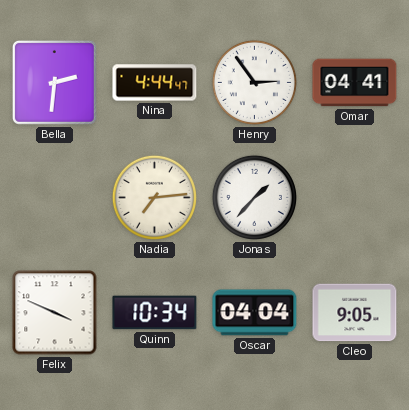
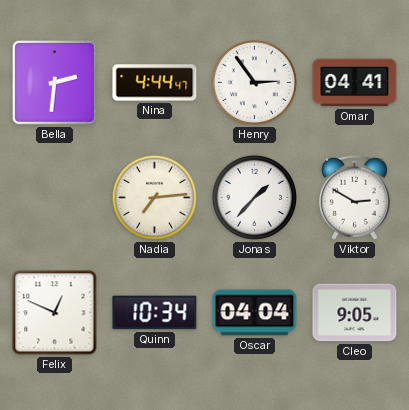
Viktor: none -> 2:50
Felix: 3:49 -> 12:49
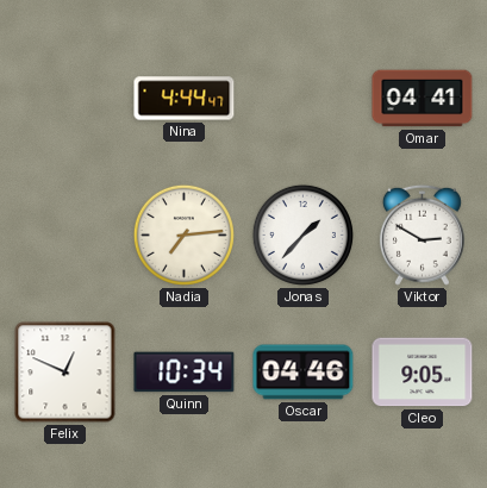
Bella: 2:31 -> none
Henry: 2:54 -> none
Oscar: 04:04 -> 04:46
